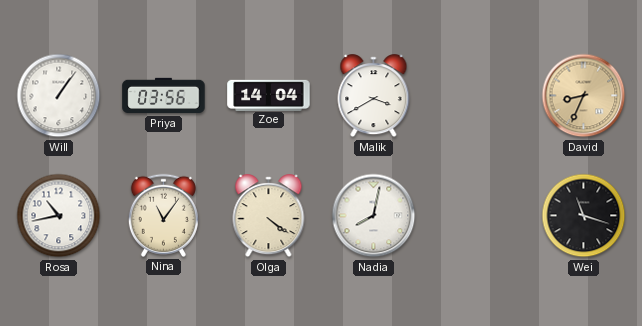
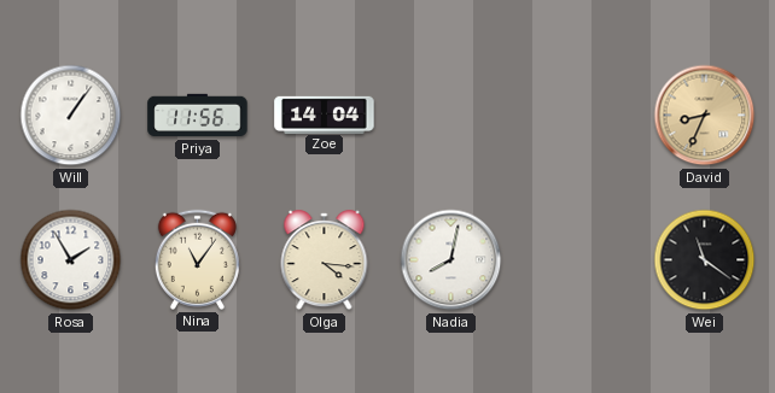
Priya: 03:56 -> 11:56
Malik: 3:40 -> none
Rosa: 10:43 -> 1:55
Olga: 4:21 -> 4:16
Wei: 11:18 -> 11:21
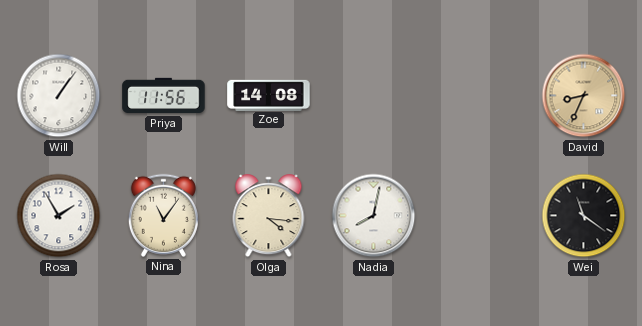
Zoe: 14:04 -> 14:08
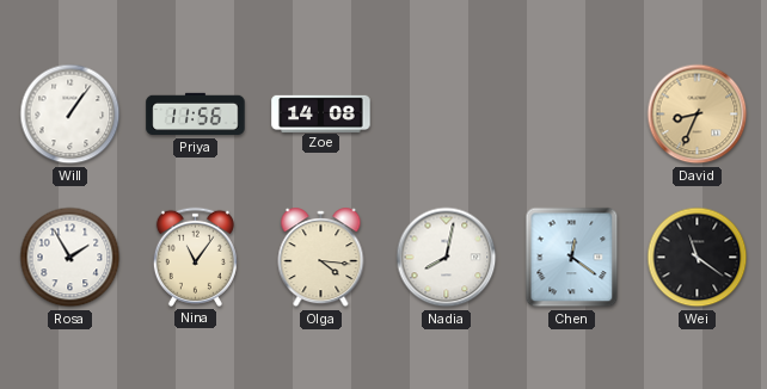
Chen: none -> 12:21
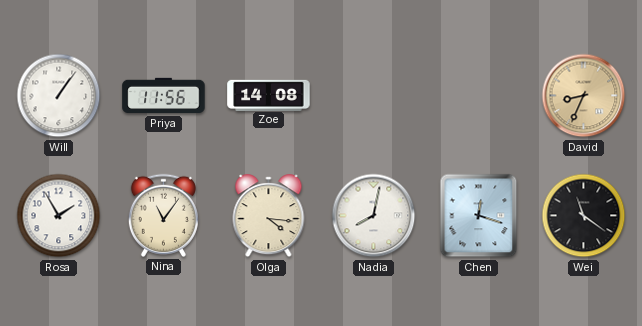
Chen: 12:21 -> 12:18
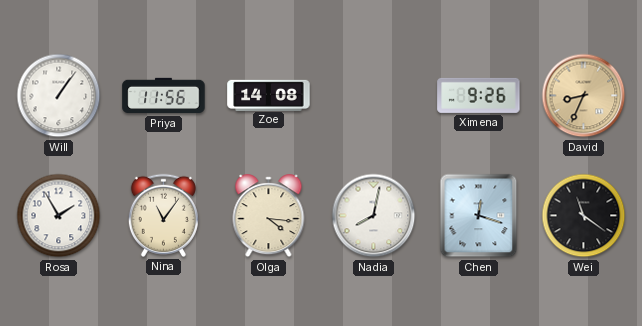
Ximena: none -> 9:26
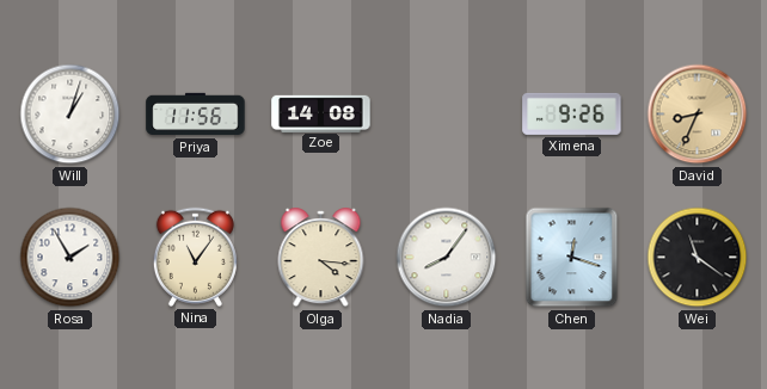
Will: 1:06 -> 1:03
Nadia: 8:02 -> 8:06
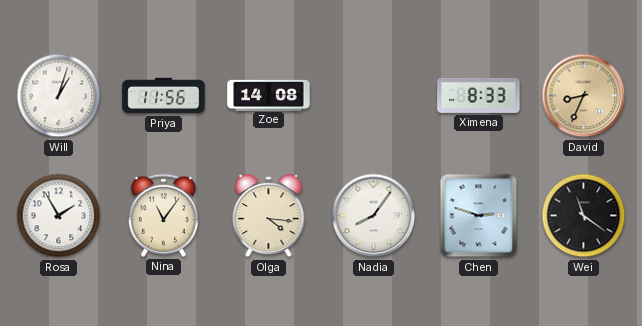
Ximena: 9:26 -> 8:33
Chen: 12:18 -> 2:48
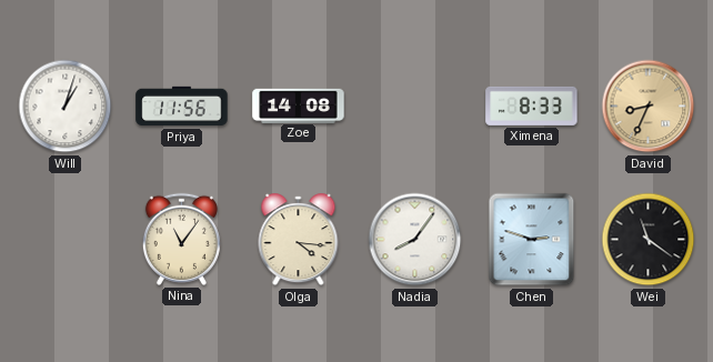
Rosa: 1:55 -> none
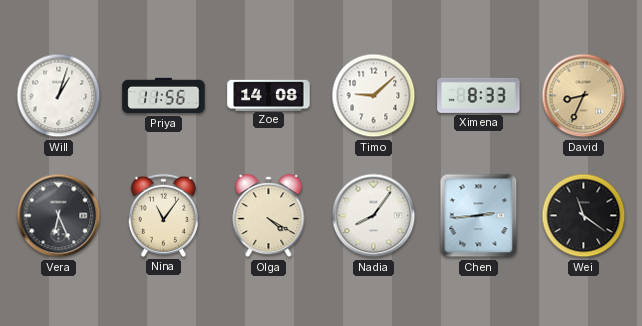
Timo: none -> 9:08
Vera: none -> 6:26
Olga: 4:16 -> 4:20
Chen: 2:48 -> 2:44
